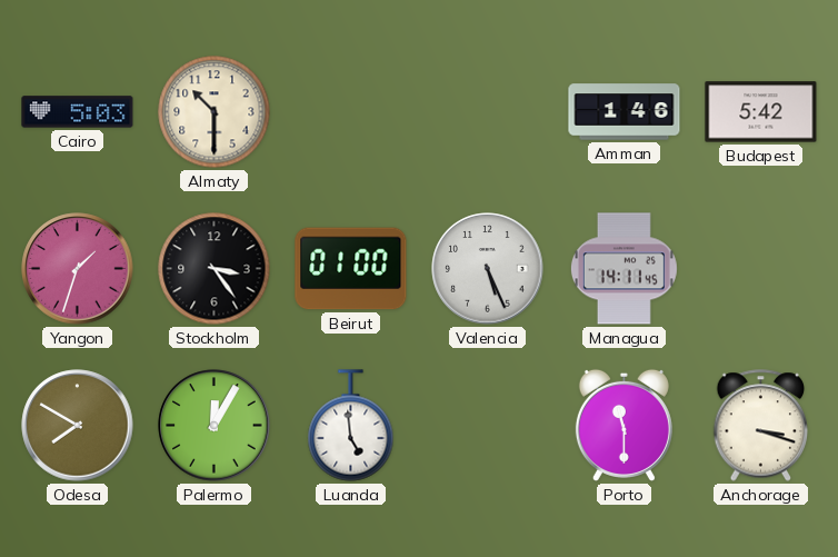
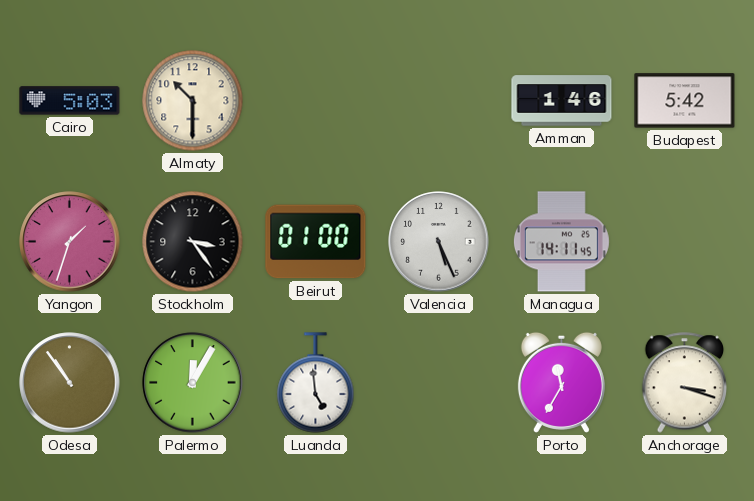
Odesa: 7:50 -> 10:54
Porto: 11:30 -> 11:35
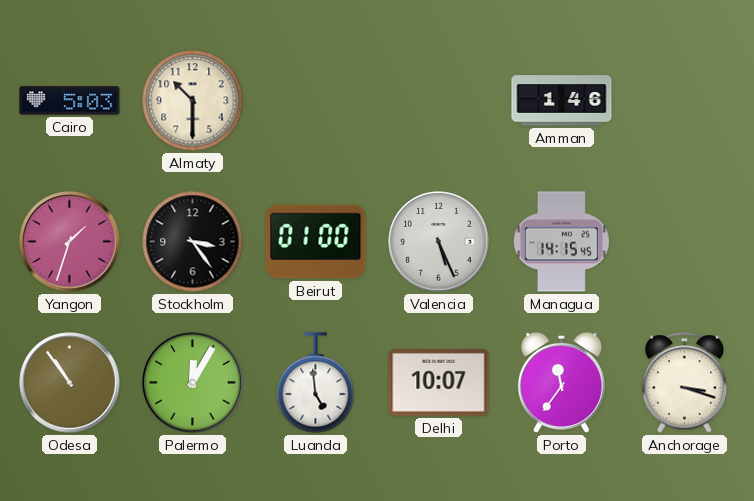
Budapest: 5:42 -> none
Managua: 14:11 -> 14:15
Delhi: none -> 10:07
Porto: 11:35 -> 11:36
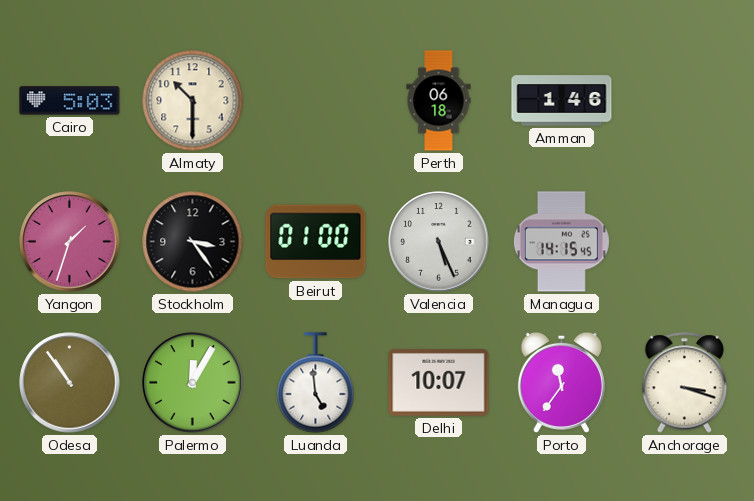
Perth: none -> 06:18
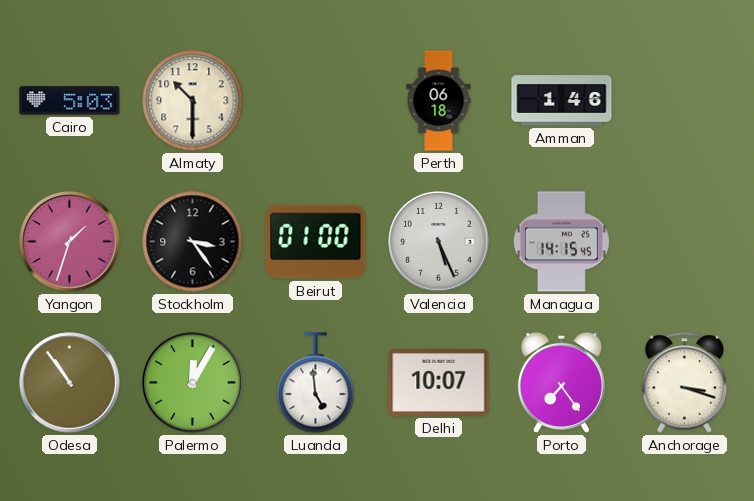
Porto: 11:36 -> 7:24
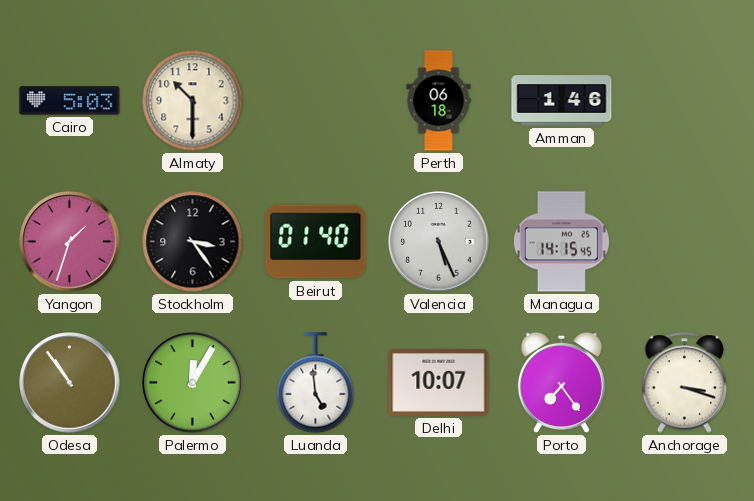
Beirut: 01:00 -> 01:40
